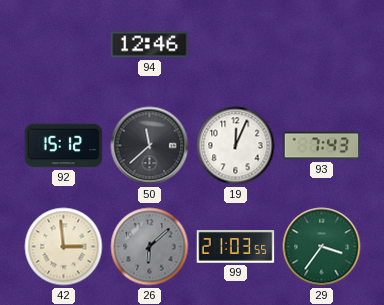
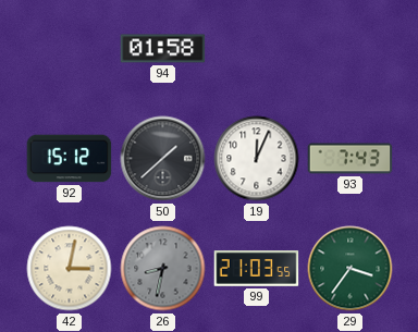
94: 12:46 -> 01:58
50: 11:38 -> 1:38
42: 2:59 -> 3:02
26: 6:08 -> 8:32
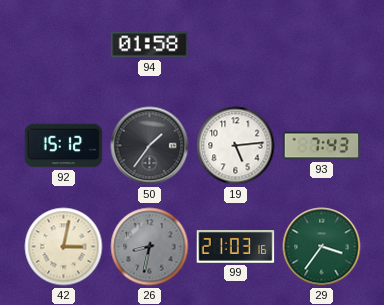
50: 1:38 -> 1:36
19: 12:04 -> 5:14
99: 21:03:55 -> 21:03:16
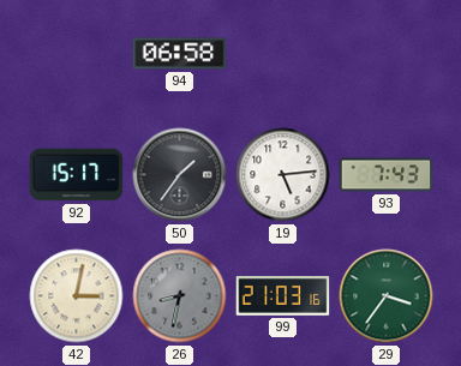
94: 01:58 -> 06:58
92: 15:12 -> 15:17
